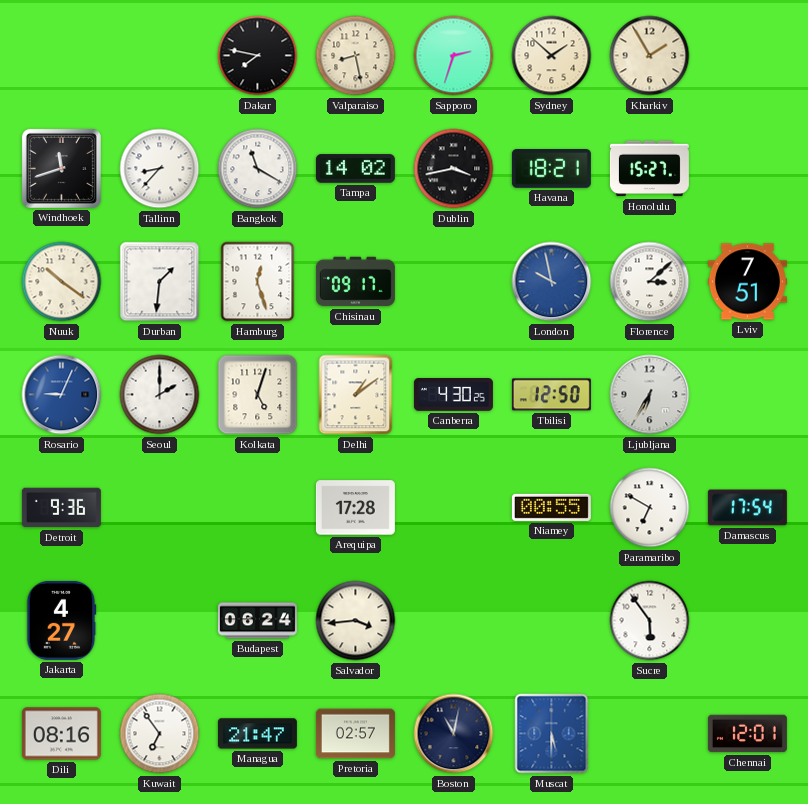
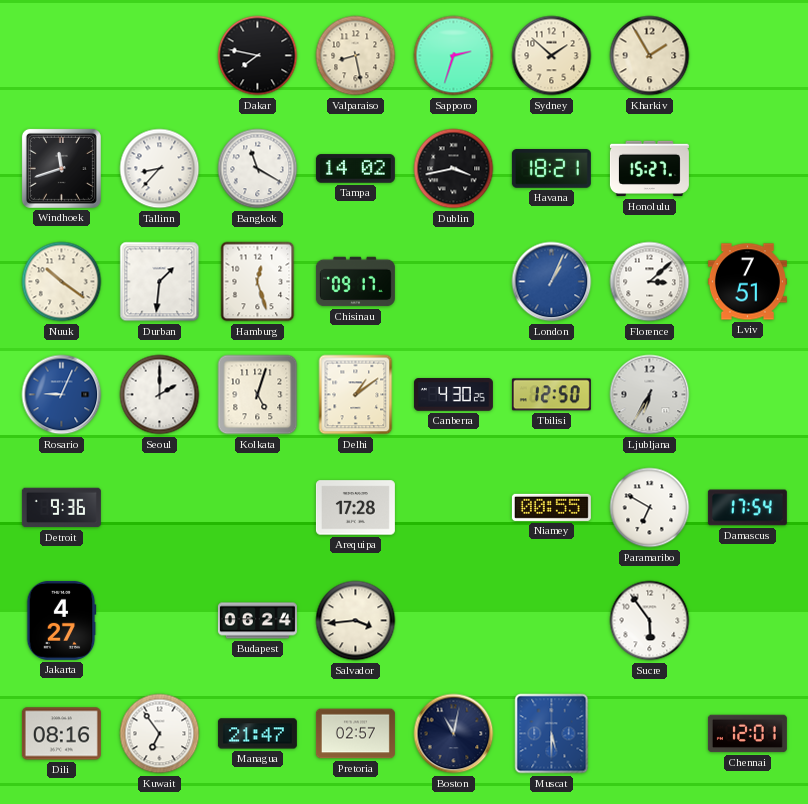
London: 9:58 -> 1:04
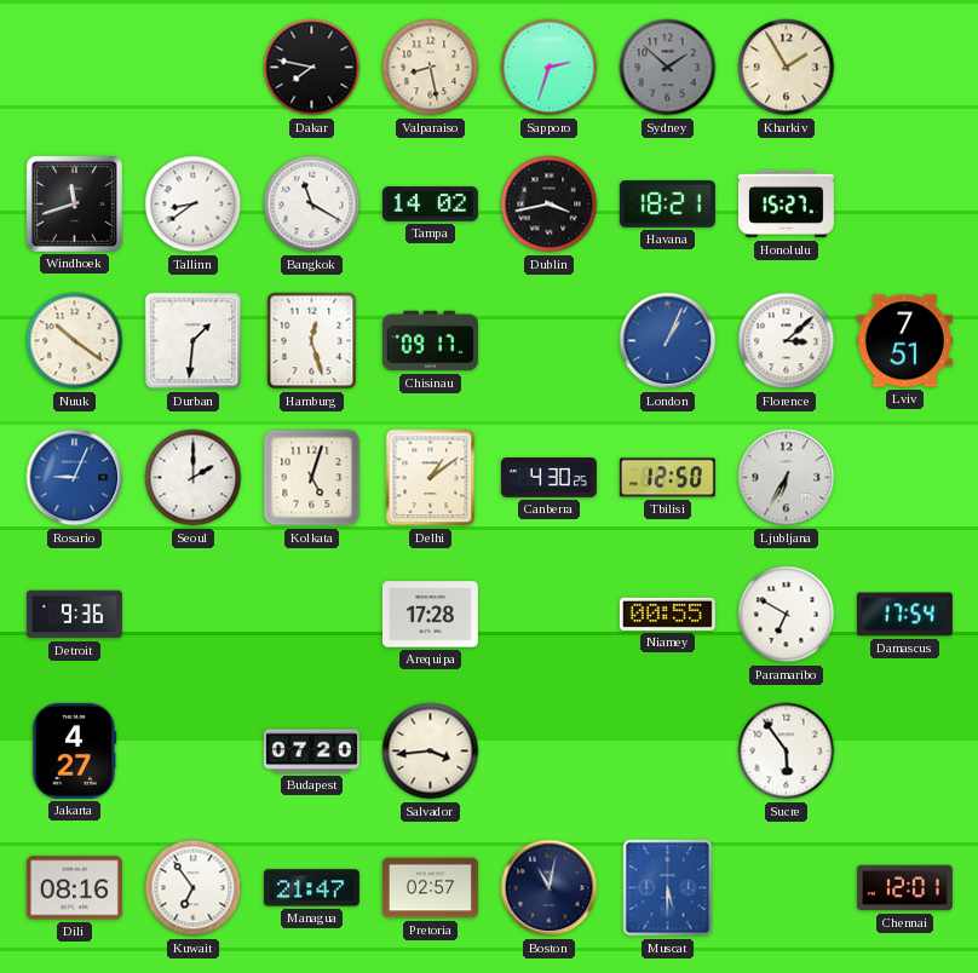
Sydney dial: cream -> grey
Tallinn: 8:37 -> 8:39
Budapest: 06:24 -> 07:20
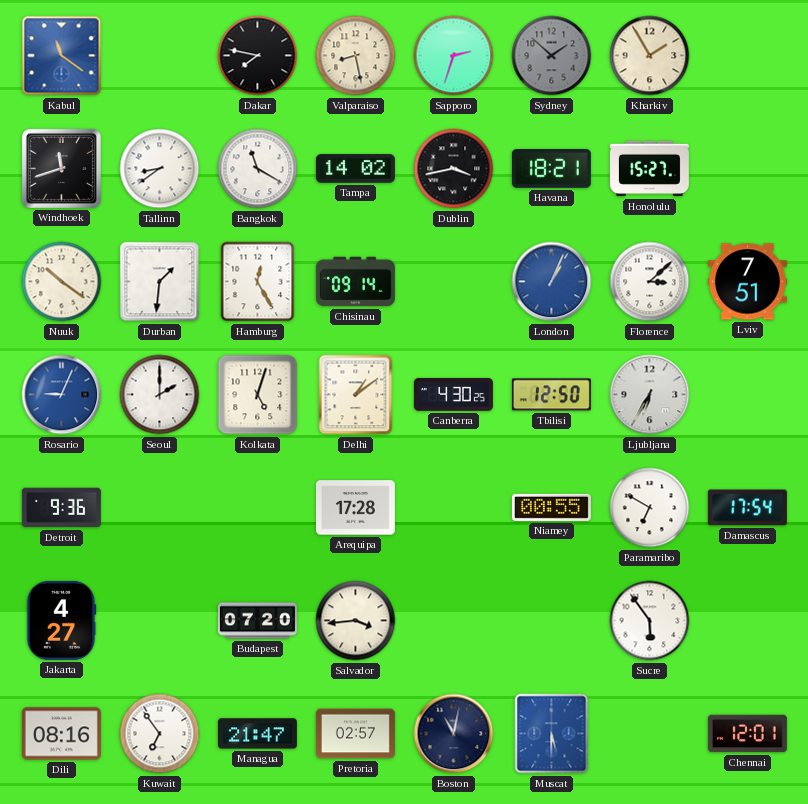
Kabul: none -> 11:21
Hamburg: 12:27 -> 12:25
Chisinau: 09:17 -> 09:14
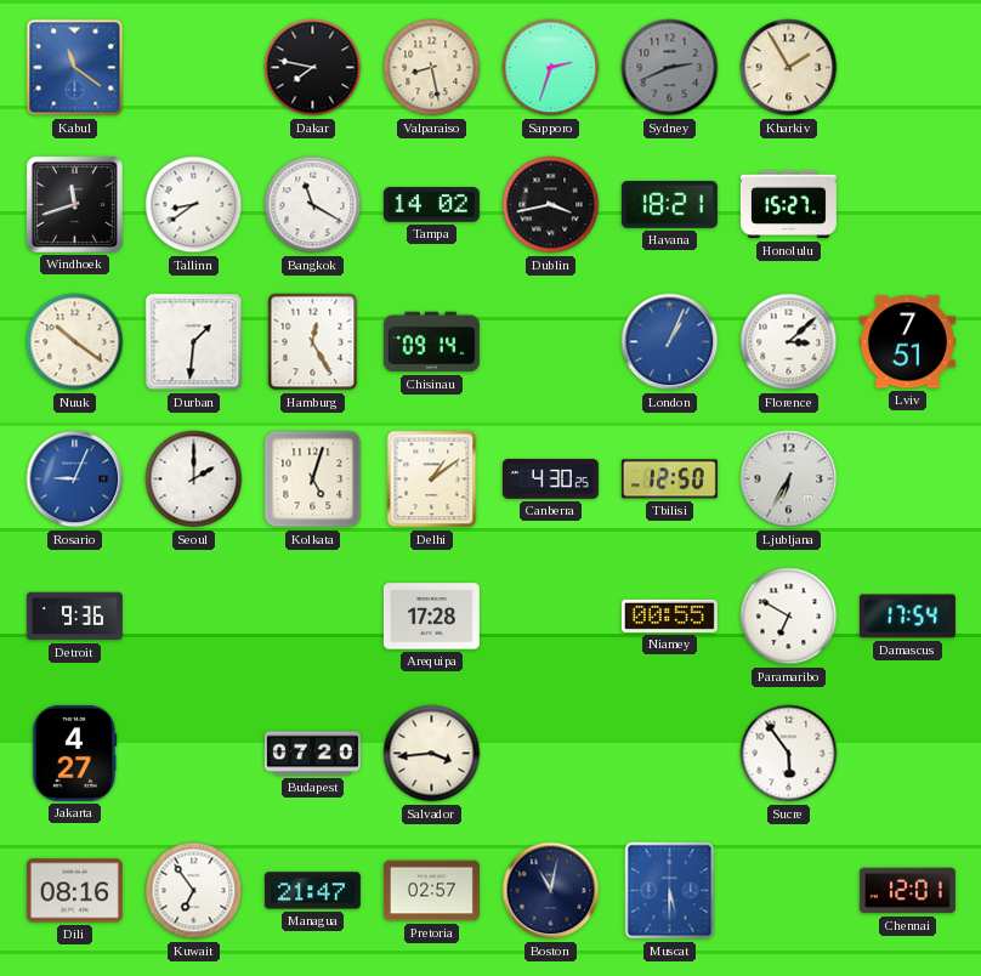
Sydney: 1:52 -> 2:41
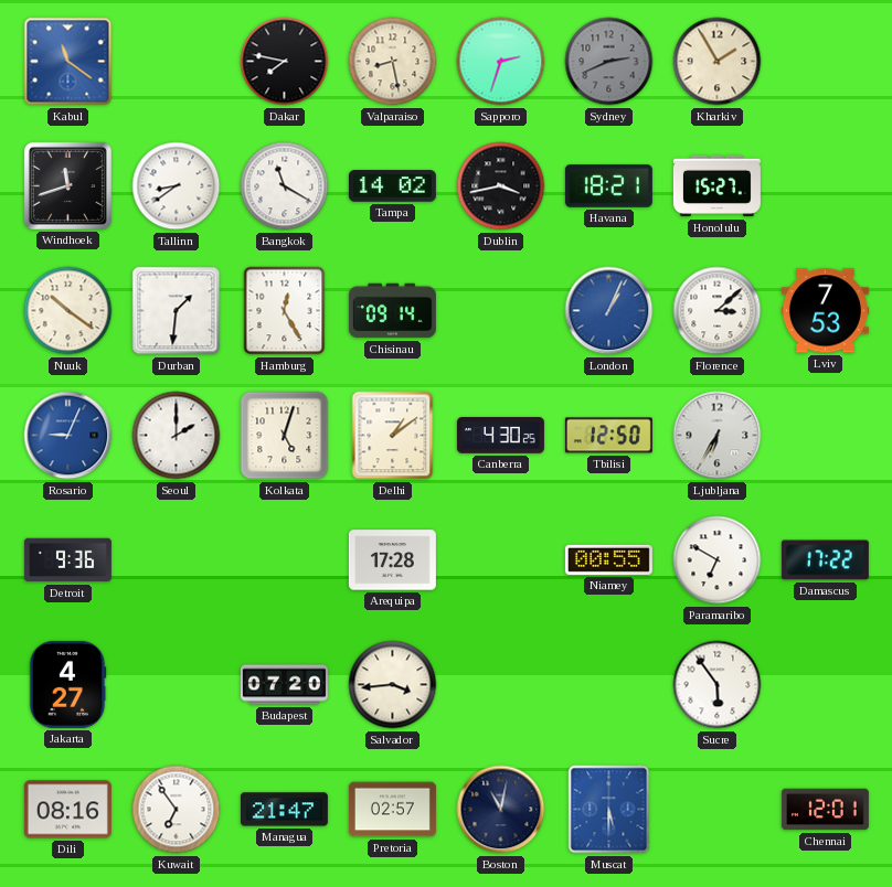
Lviv: 7:51 -> 7:53
Damascus: 17:54 -> 17:22
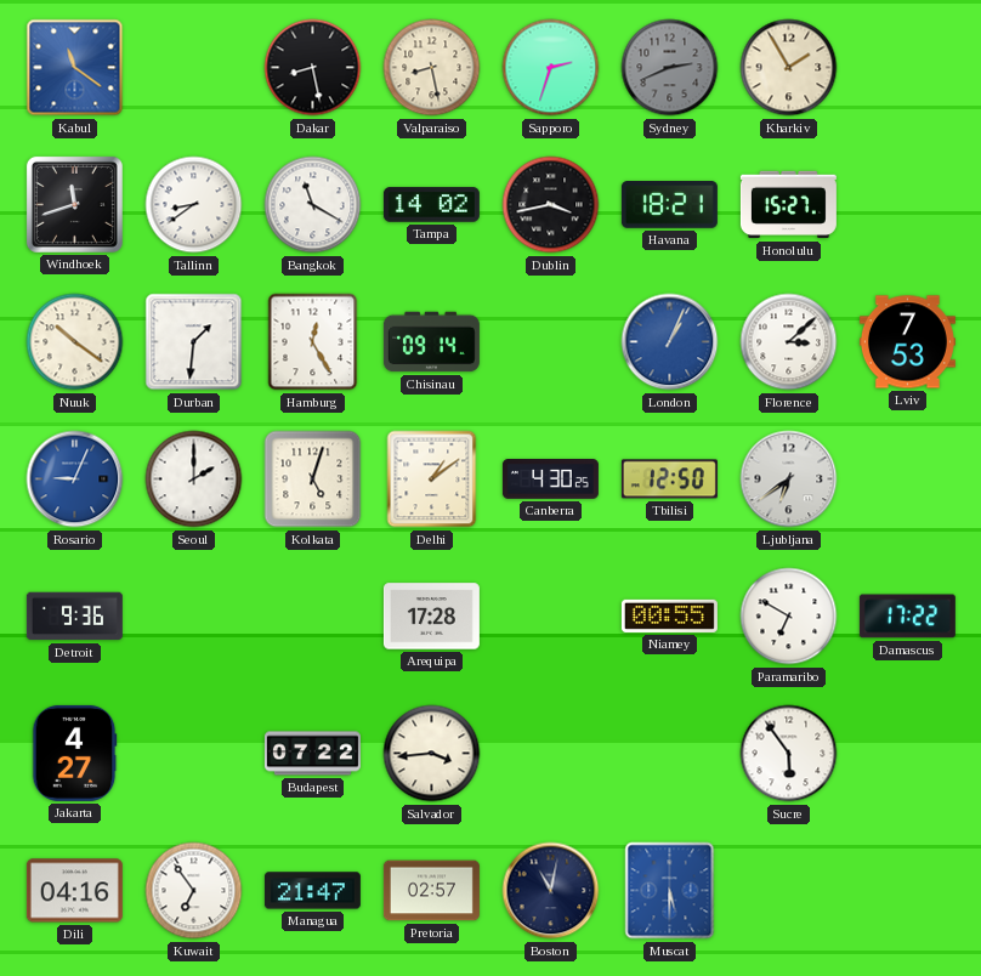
Dakar: 7:47 -> 8:28
Ljubljana: 6:35 -> 6:39
Budapest: 07:20 -> 07:22
Dili: 08:16 -> 04:16
Chennai: 12:01 -> none
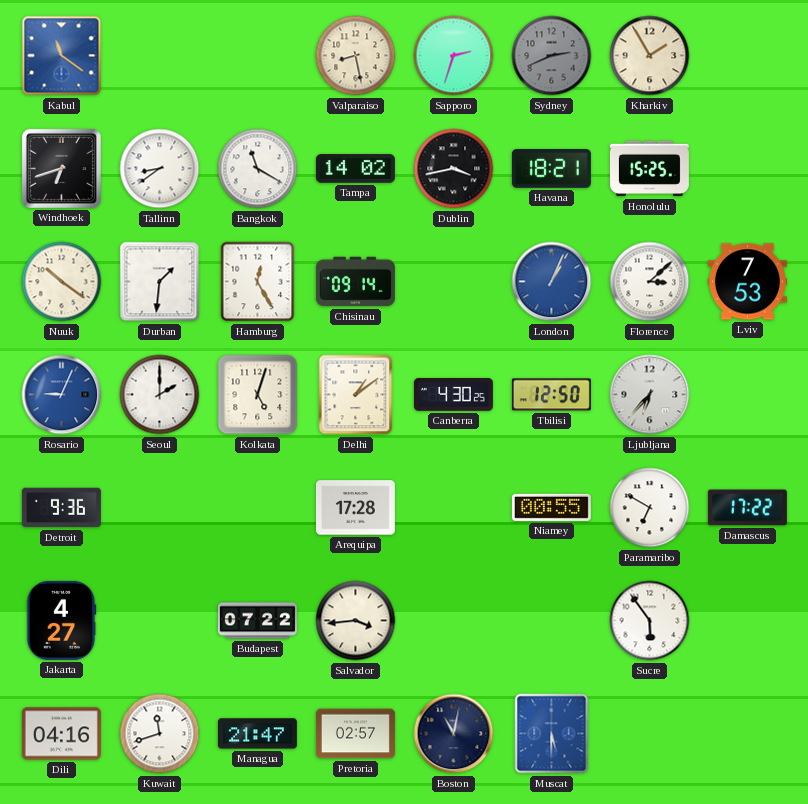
Dakar: 8:28 -> none
Windhoek: 11:42 -> 6:42
Honolulu: 15:27 -> 15:25
Ljubljana: 6:39 -> 6:37
Kuwait: 6:54 -> 11:42
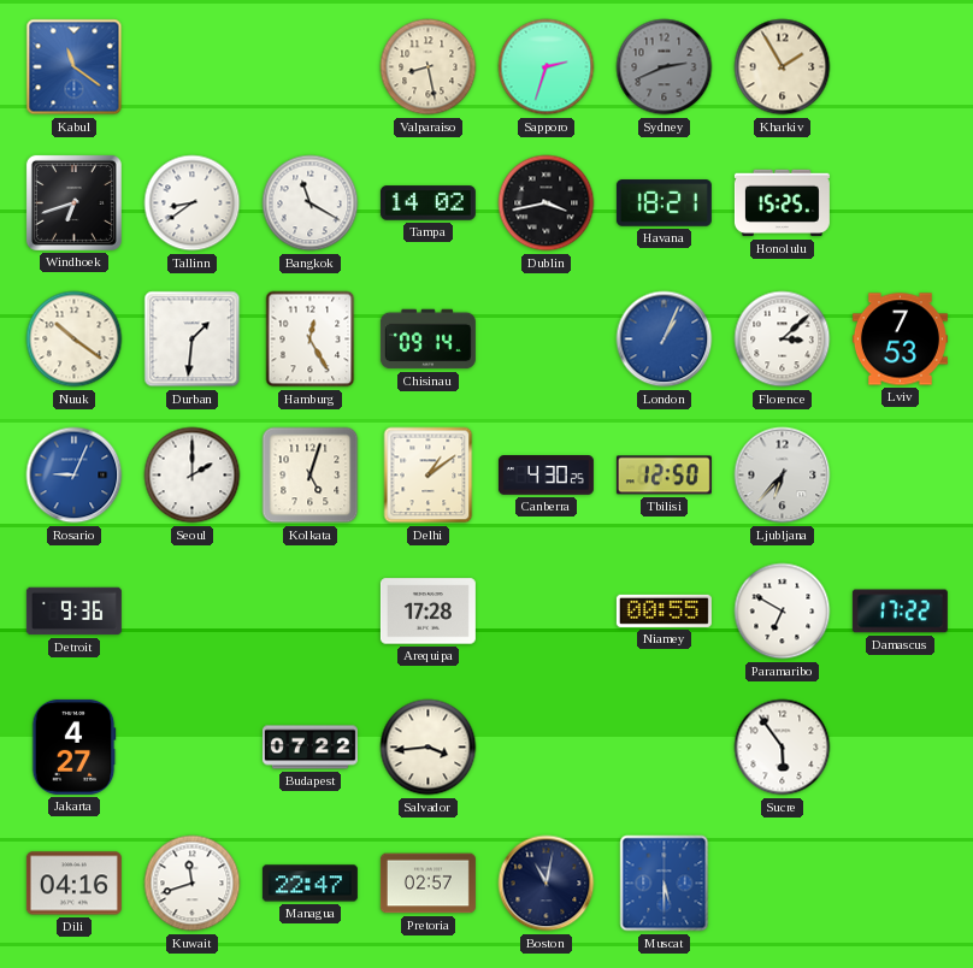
Managua: 21:47 -> 22:47
